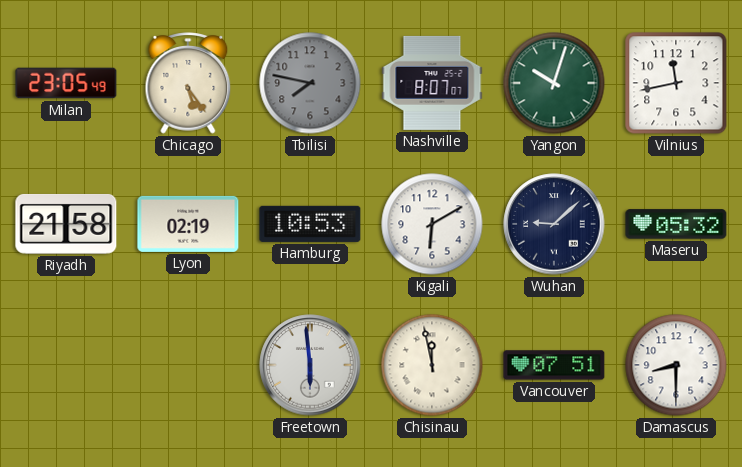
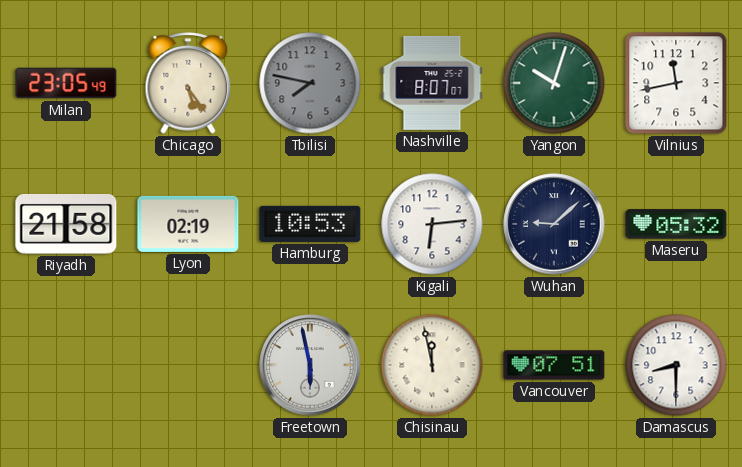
Kigali: 6:10 -> 6:14
Freetown: 5:59 -> 5:58
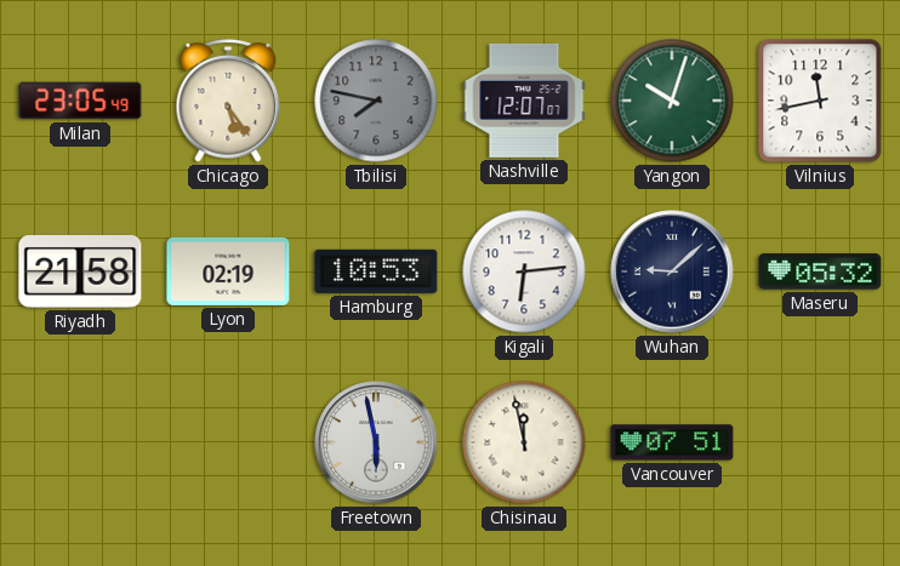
Nashville: 8:07 -> 12:07
Damascus: 8:30 -> none
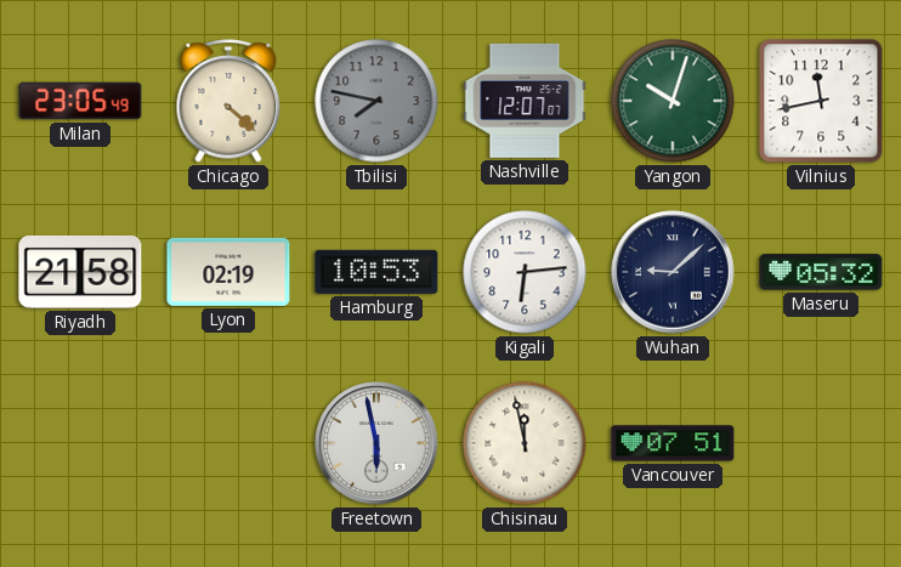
Chicago: 5:24 -> 4:22
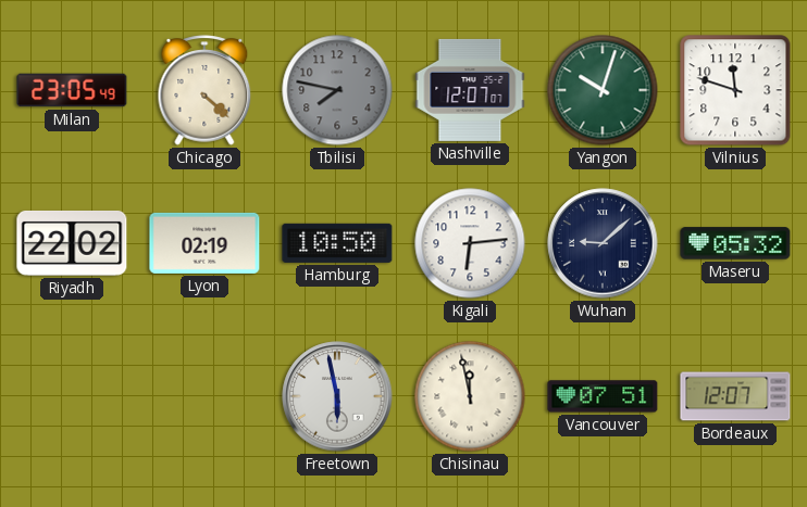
Vilnius: 11:43 -> 11:48
Riyadh: 21:58 -> 22:02
Hamburg: 10:53 -> 10:50
Bordeaux: none -> 12:07
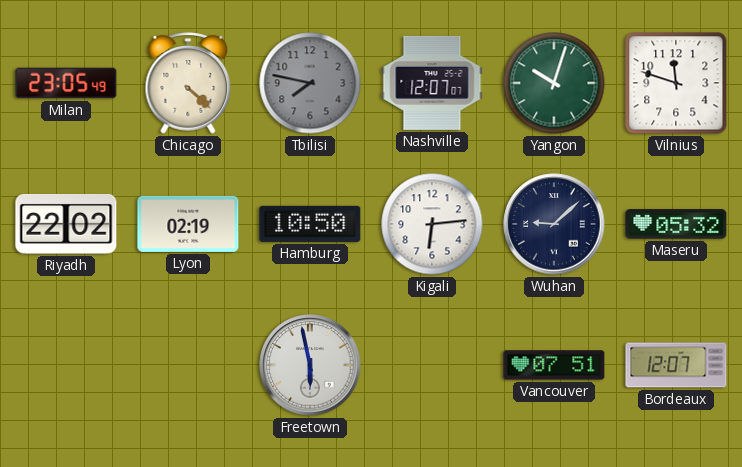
Chisinau: 11:58 -> none
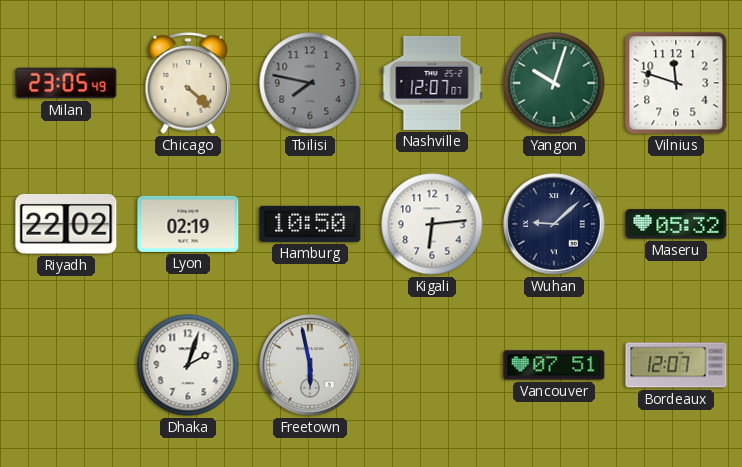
Dhaka: none -> 2:03
